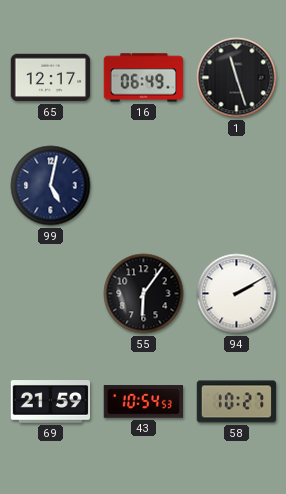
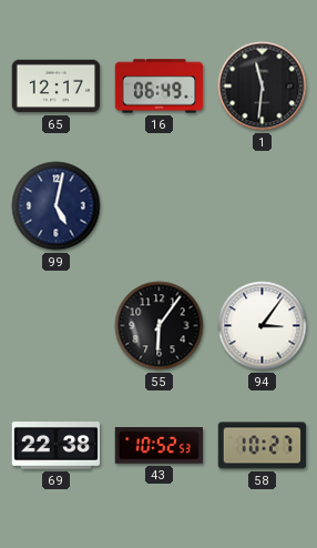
1: 11:27 -> 11:31
94: 2:10 -> 3:06
69: 21:59 -> 22:38
43: 10:54 -> 10:52
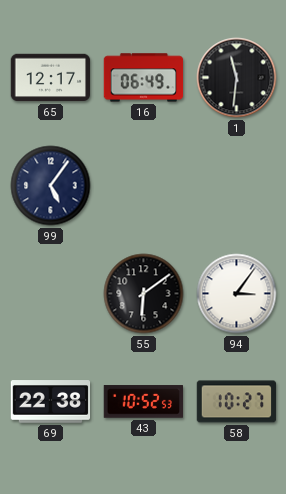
99: 5:02 -> 5:06
55: 6:06 -> 6:09
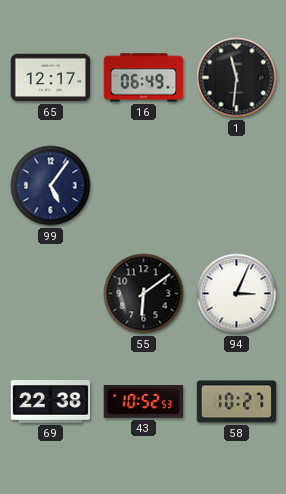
94: 3:06 -> 3:04
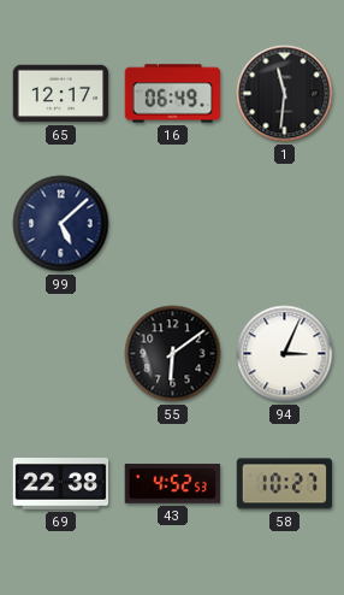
99: 5:06 -> 5:08
43: 10:52 -> 4:52
